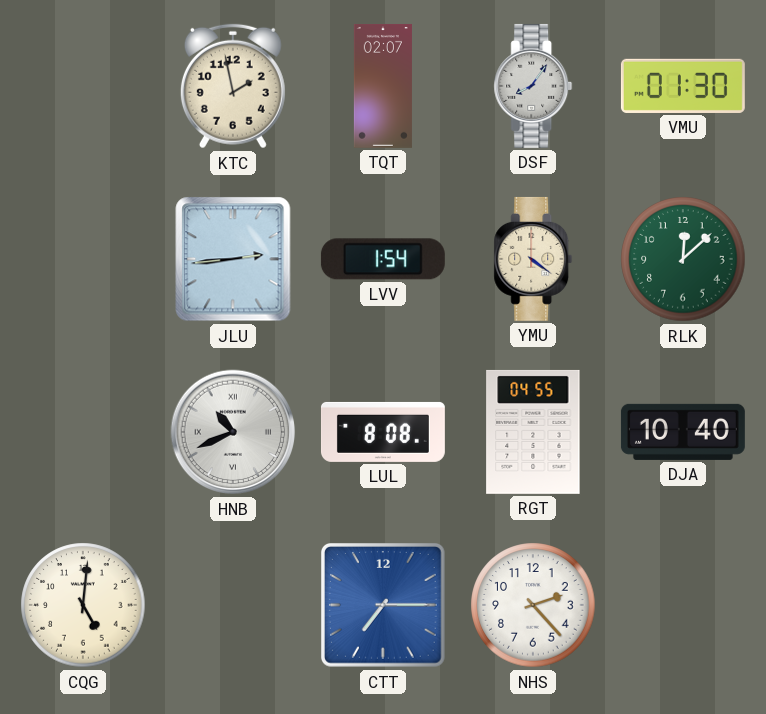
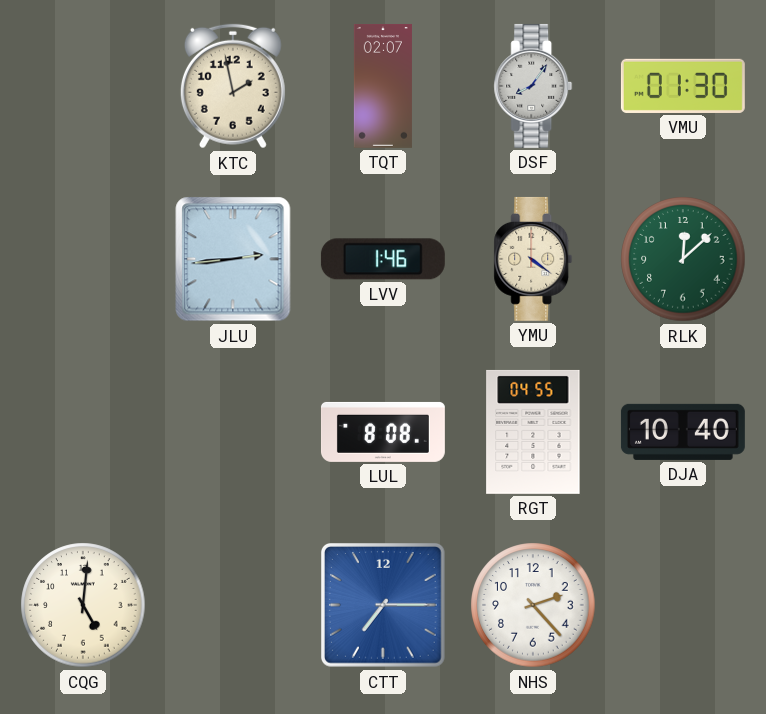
LVV: 1:54 -> 1:46
HNB: 10:41 -> none
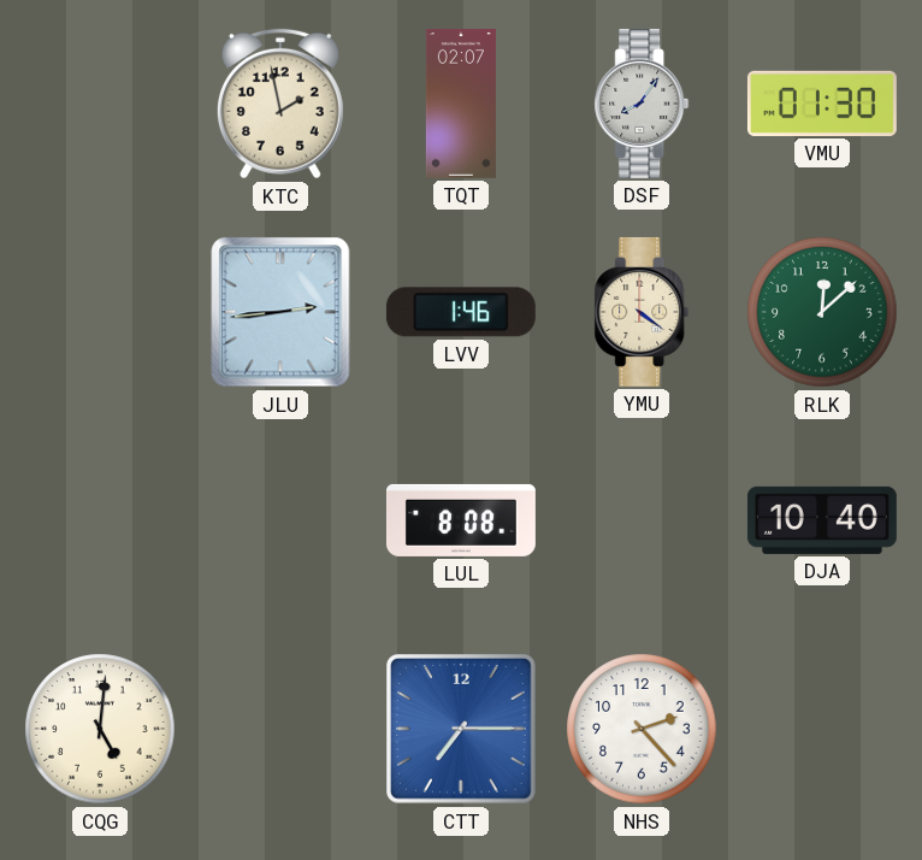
RGT: 04:55 -> none
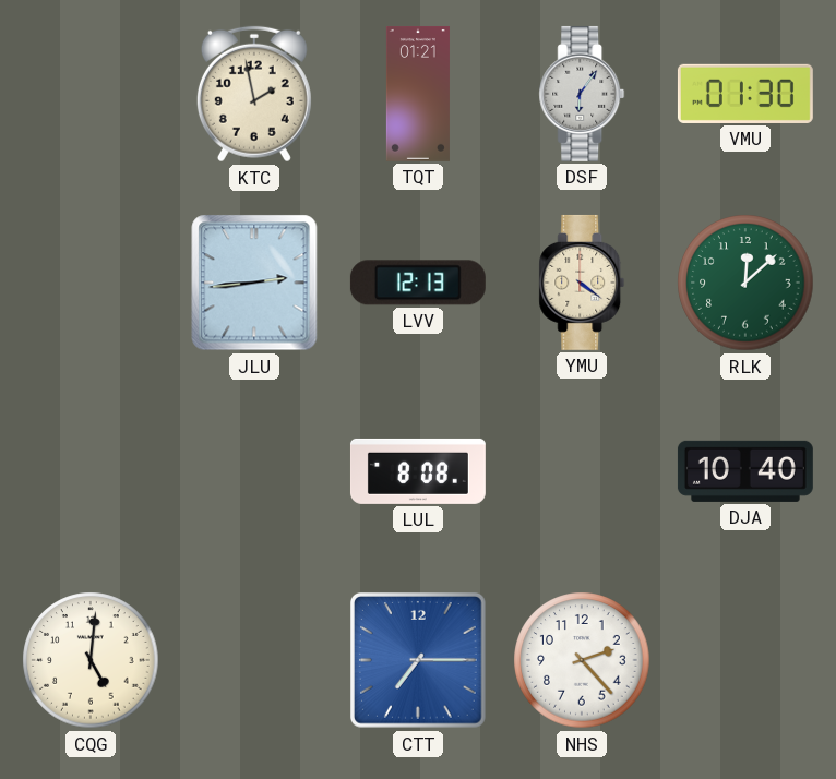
TQT: 02:07 -> 01:21
DSF: 8:06 -> 6:06
LVV: 1:46 -> 12:13
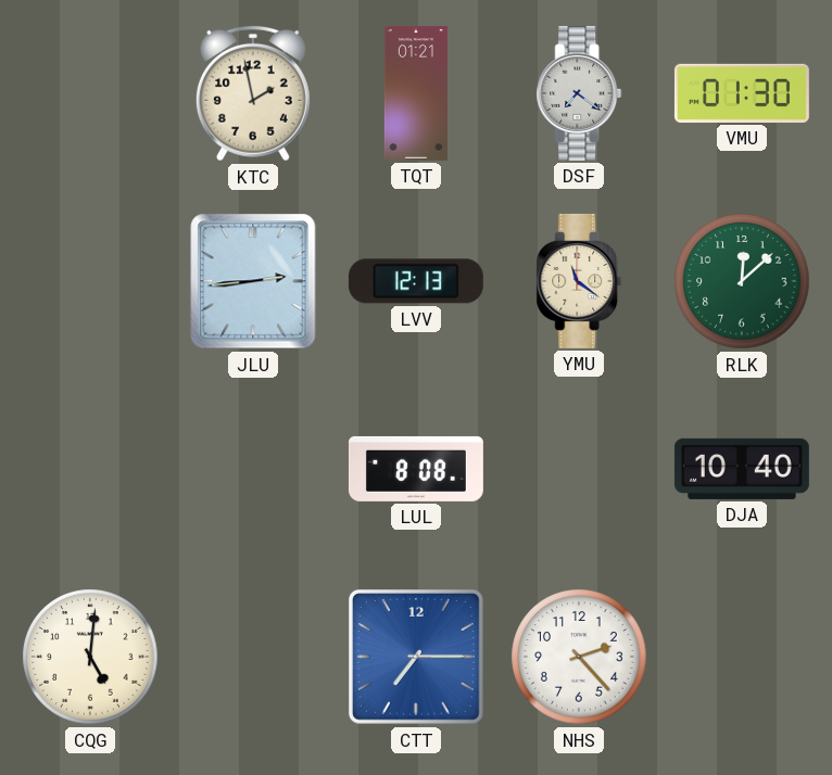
DSF: 6:06 -> 7:21
YMU: 4:21 -> 11:21
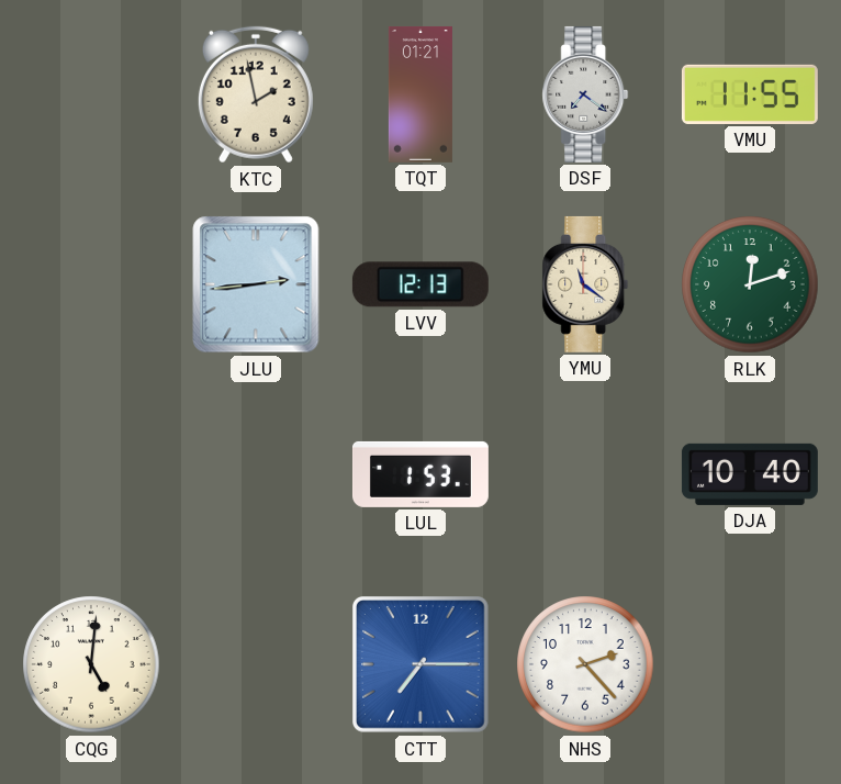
VMU: 01:30 -> 11:55
RLK: 12:08 -> 12:12
LUL: 8:08 -> 1:53
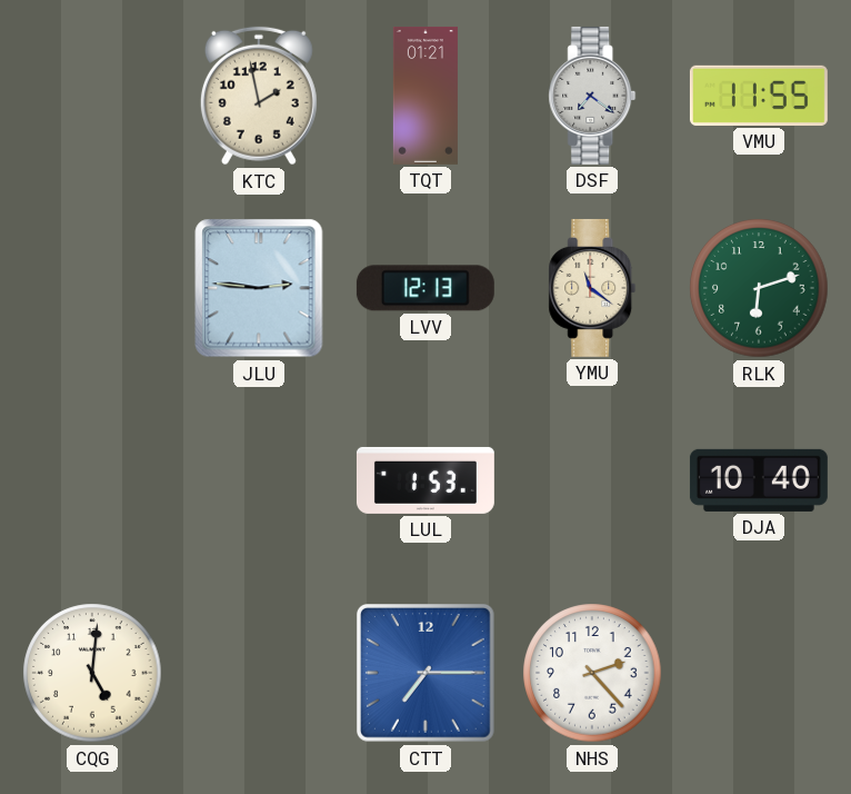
JLU: 2:44 -> 2:46
RLK: 12:12 -> 6:12
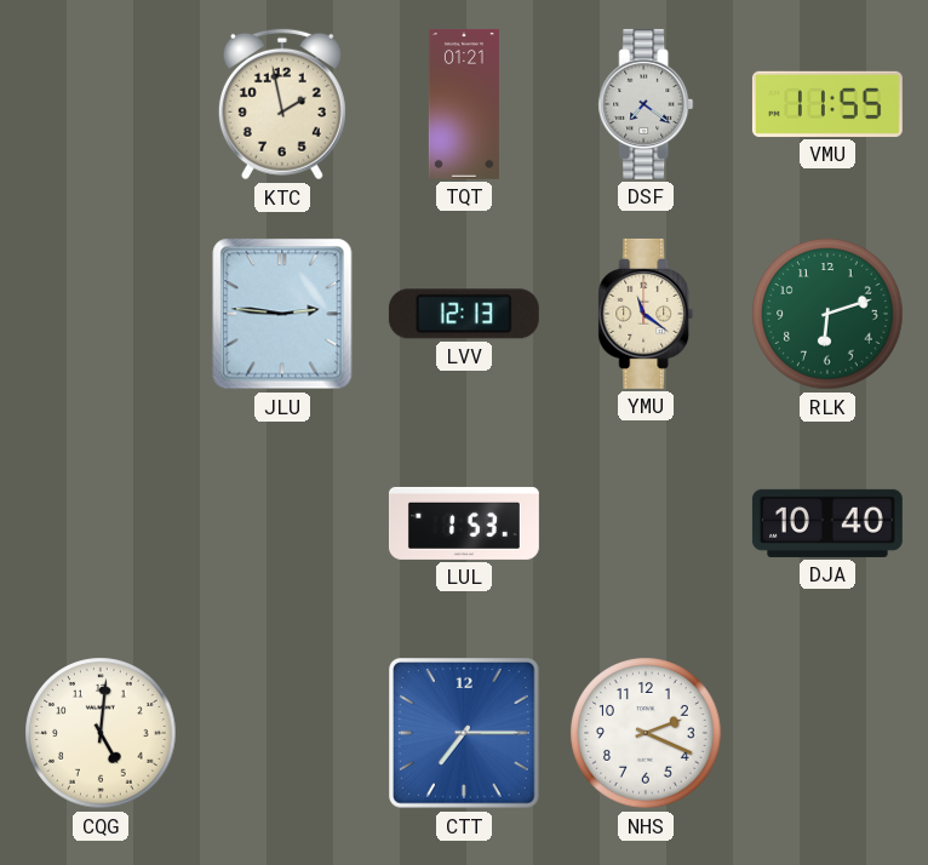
NHS: 2:23 -> 2:19
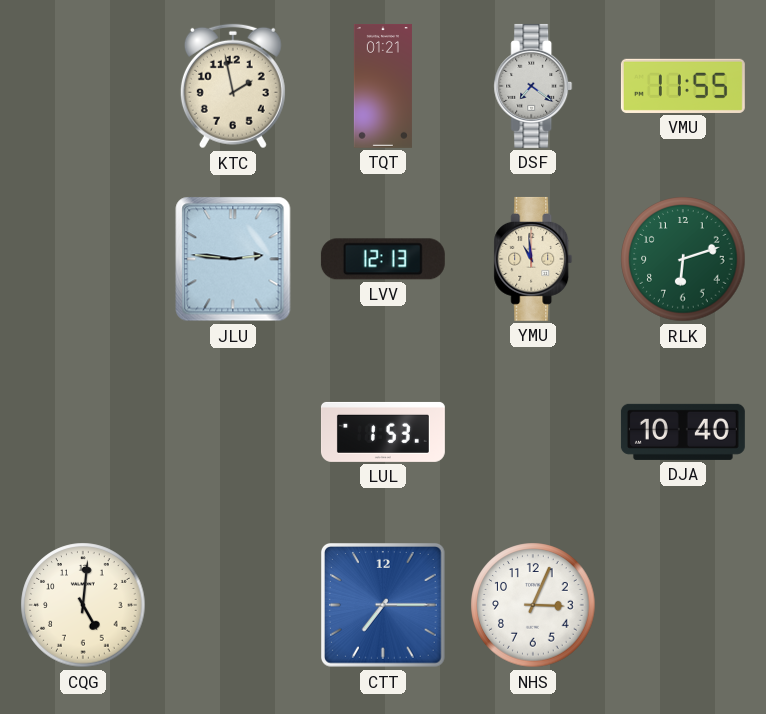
YMU: 11:21 -> 10:59
NHS: 2:19 -> 3:04
